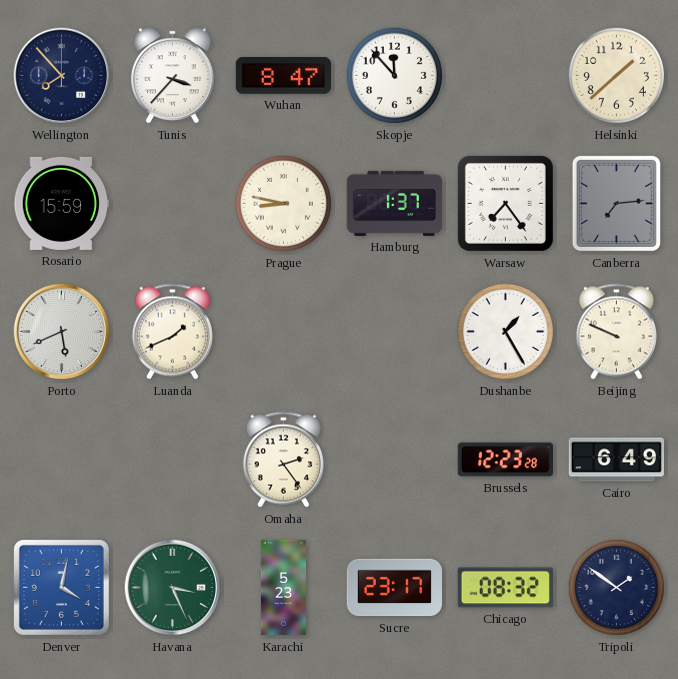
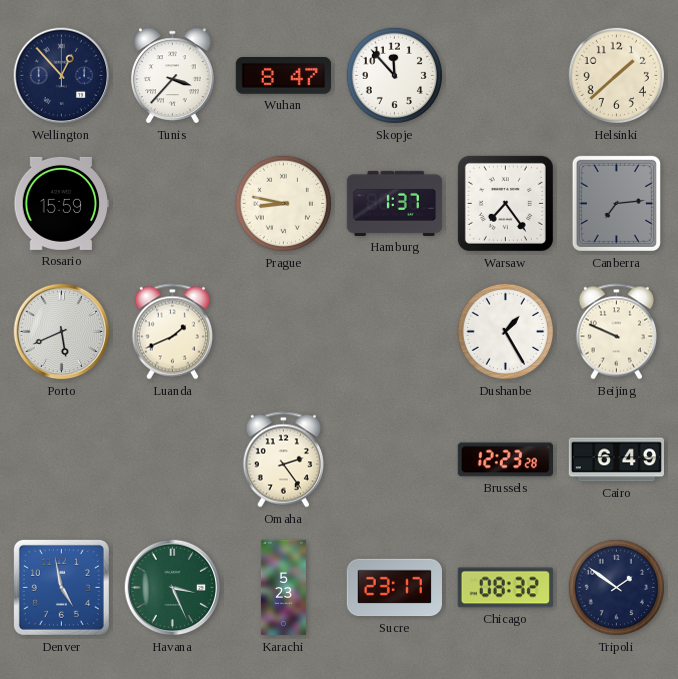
Wellington: 7:53 -> 12:53
Denver: 4:02 -> 4:58
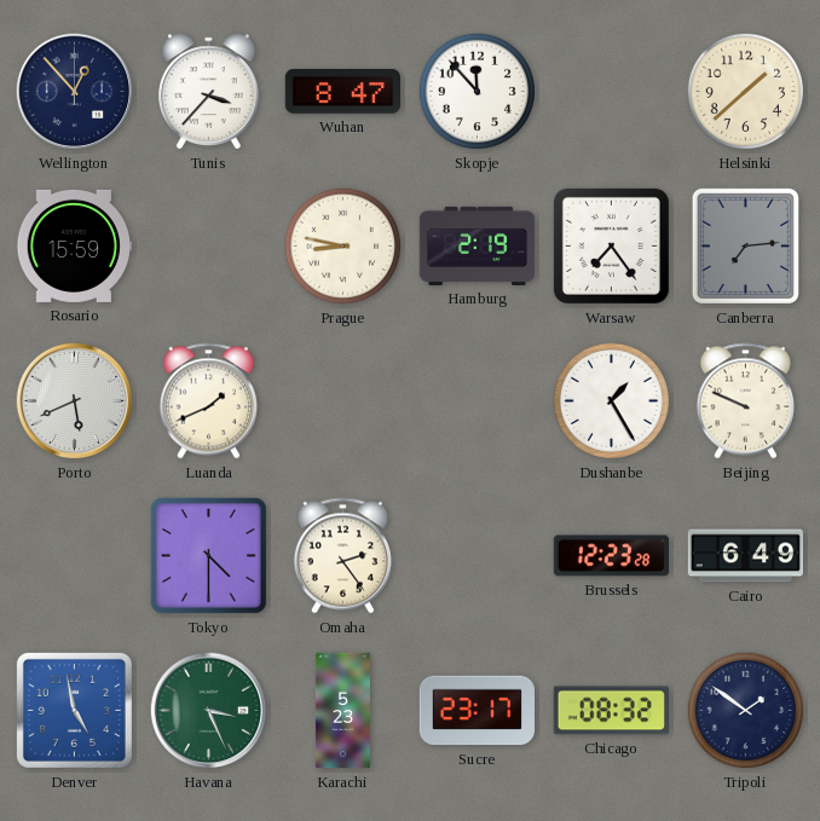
Hamburg: 1:37 -> 2:19
Tokyo: none -> 4:30
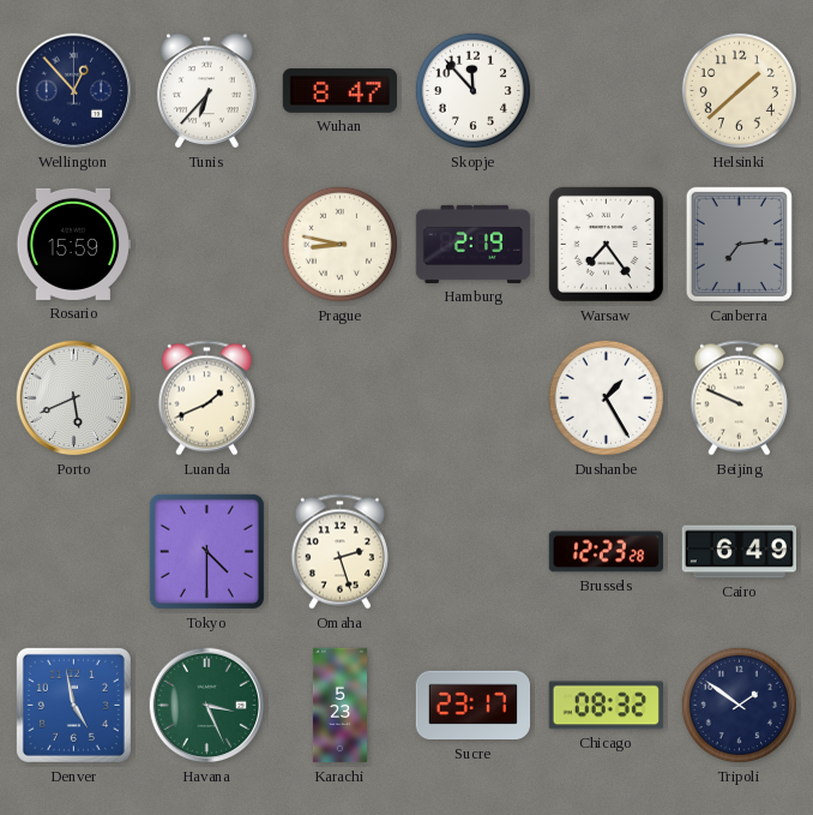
Tunis: 3:37 -> 6:37
Omaha: 2:24 -> 2:27
